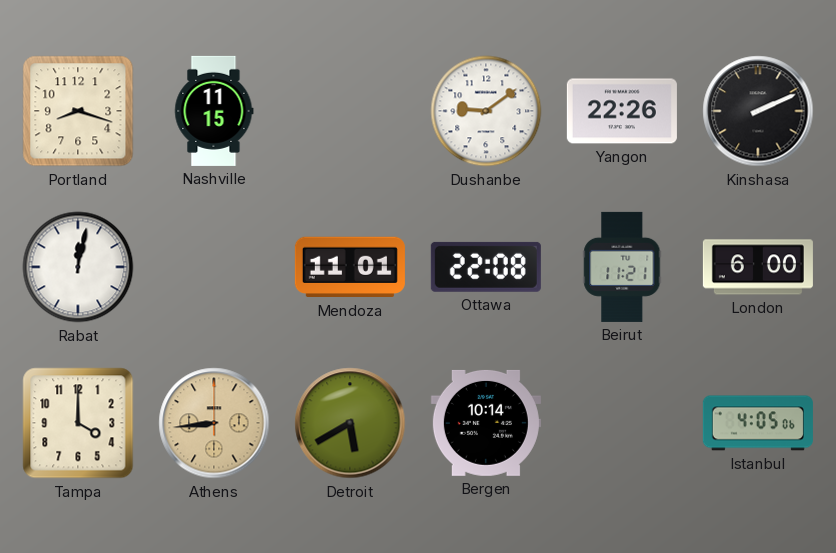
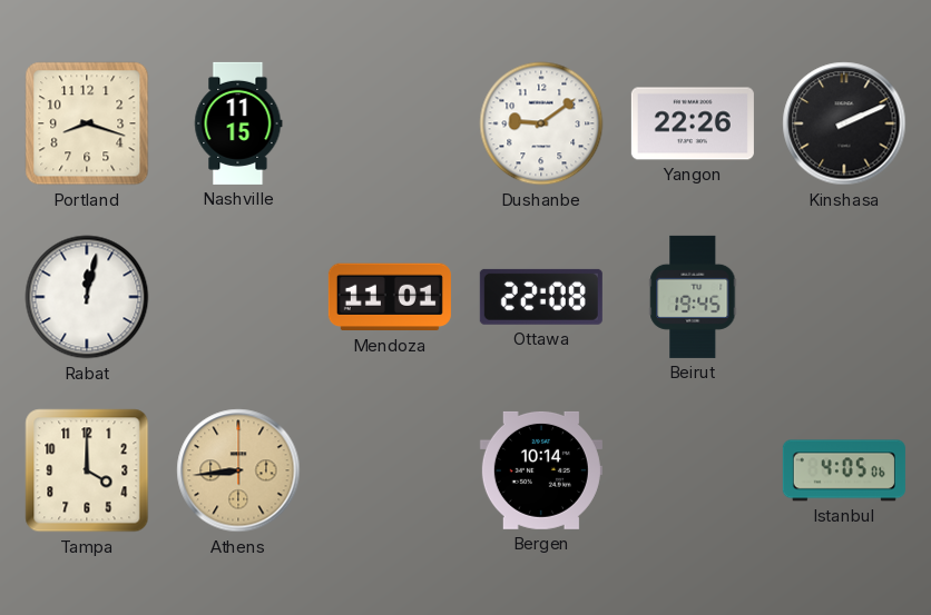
Beirut: 11:21 -> 19:45
London: 6:00 -> none
Detroit: 5:40 -> none
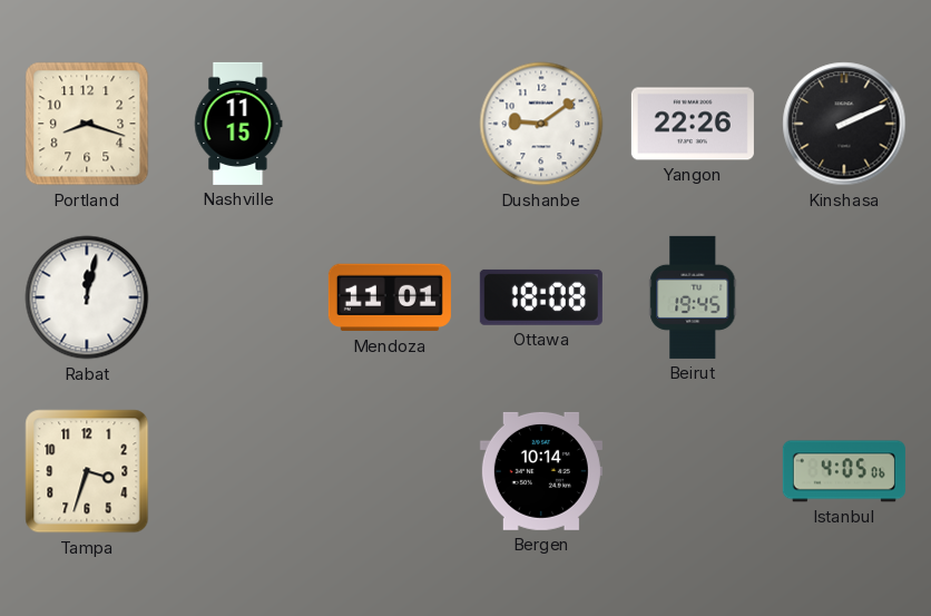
Ottawa: 22:08 -> 18:08
Tampa: 4:00 -> 3:33
Athens: 8:44 -> none
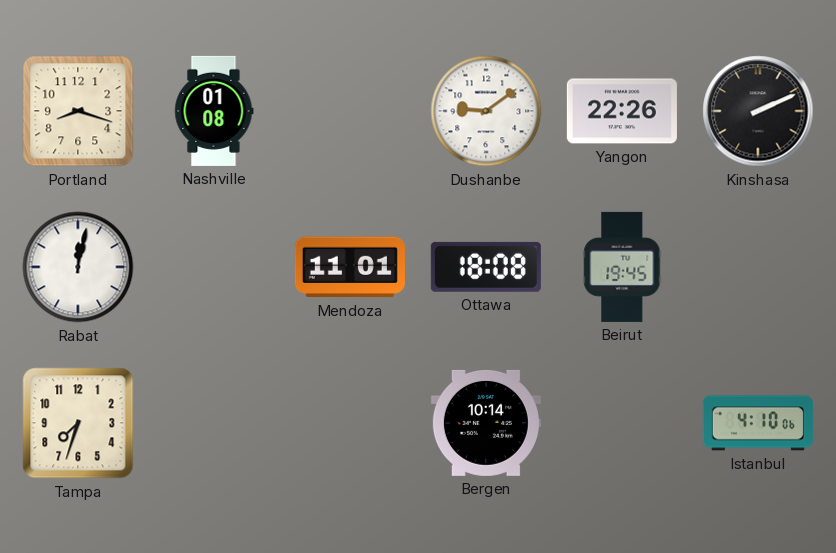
Nashville: 11:15 -> 01:08
Tampa: 3:33 -> 7:33
Istanbul: 4:05 -> 4:10
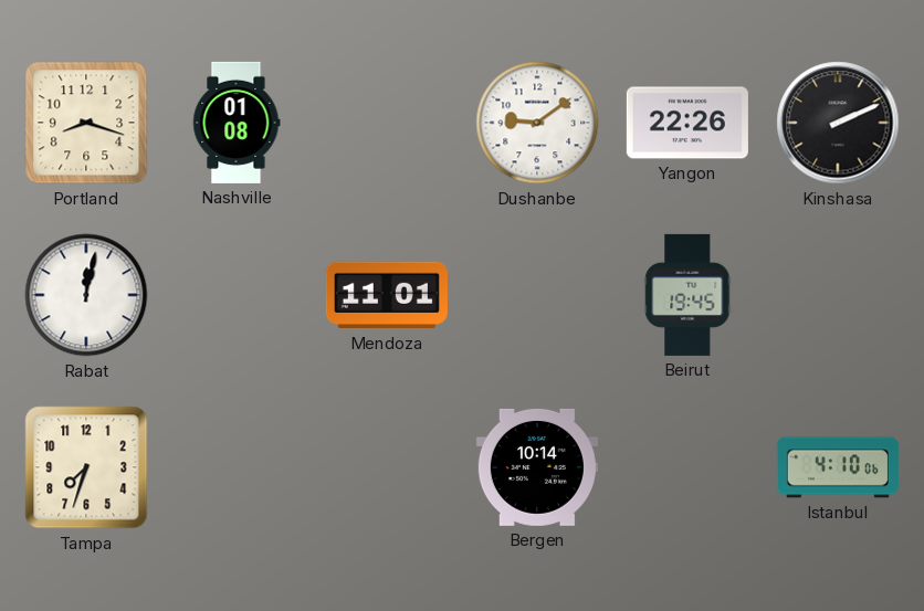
Ottawa: 18:08 -> none
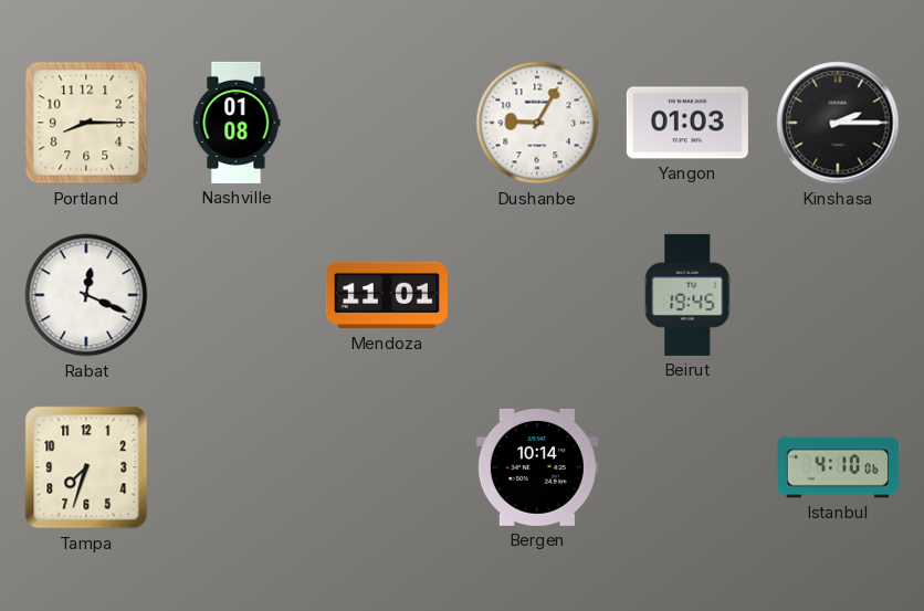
Portland: 8:18 -> 8:15
Dushanbe: 9:09 -> 9:05
Yangon: 22:26 -> 01:03
Kinshasa: 2:11 -> 2:15
Rabat: 12:02 -> 12:19
